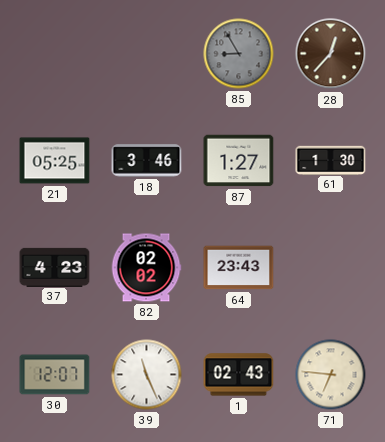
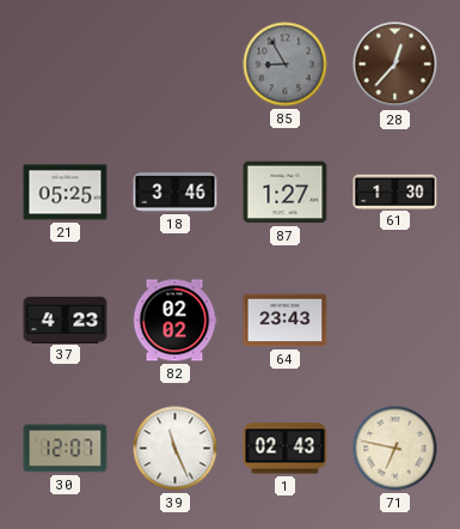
71: 6:46 -> 6:47
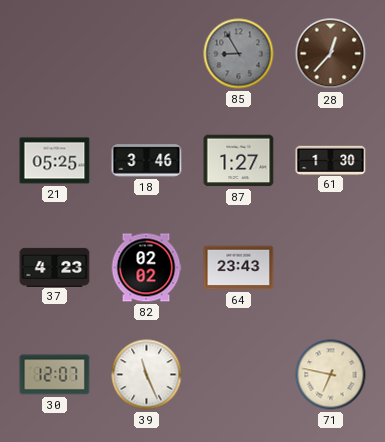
1: 02:43 -> none
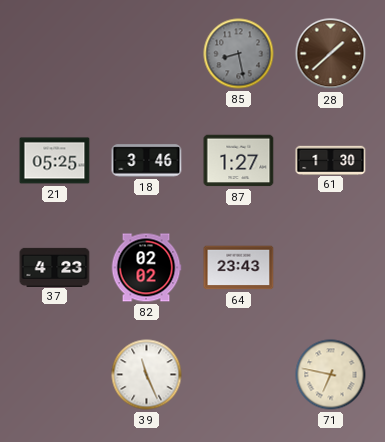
85: 8:55 -> 8:28
28: 12:37 -> 1:38
30: 12:07 -> none
